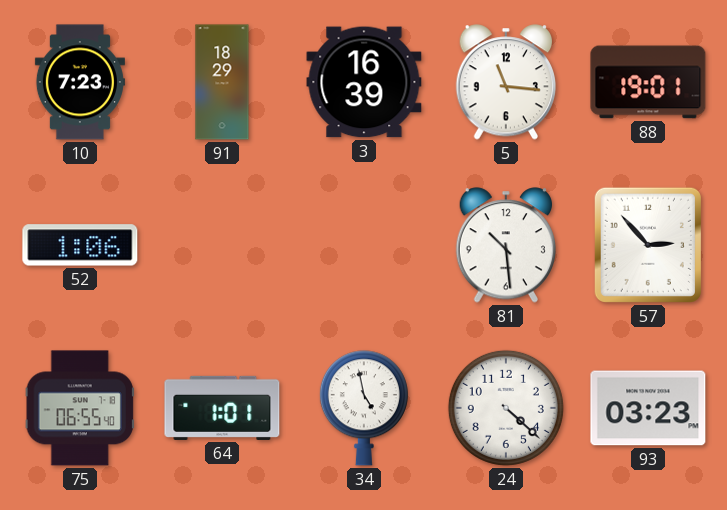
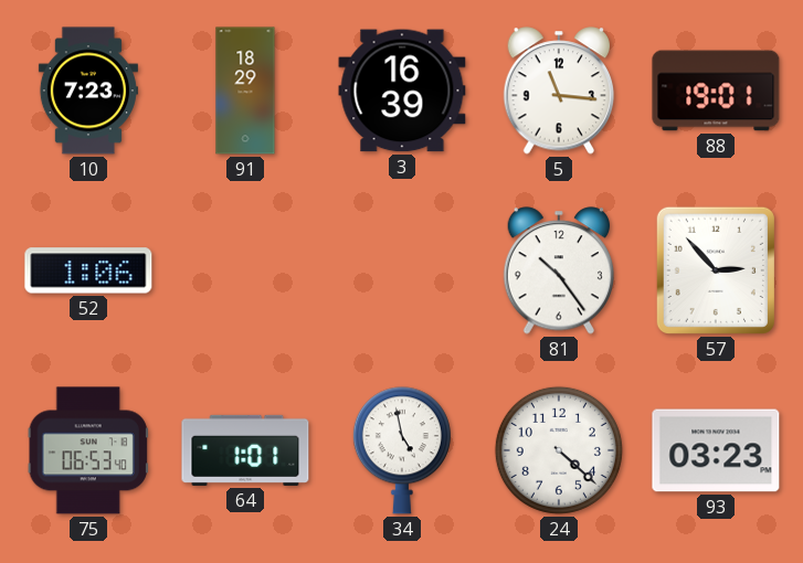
81: 10:29 -> 10:24
75: 06:55 -> 06:53
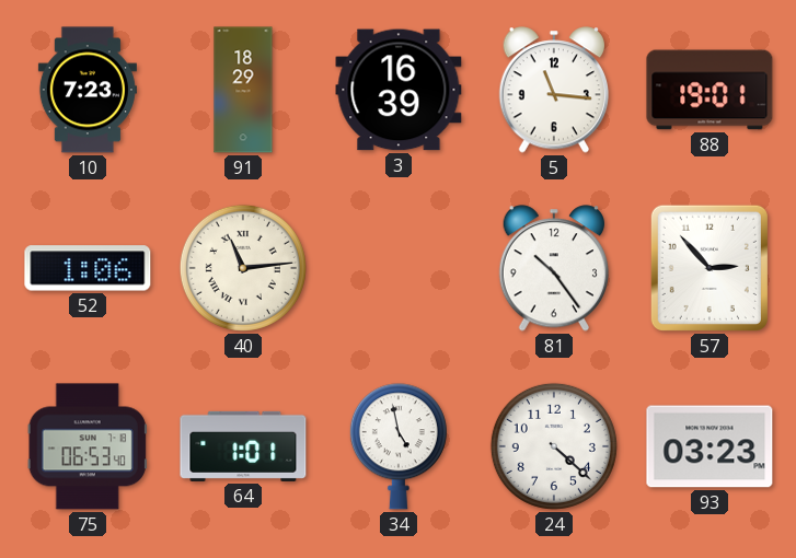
40: none -> 11:14
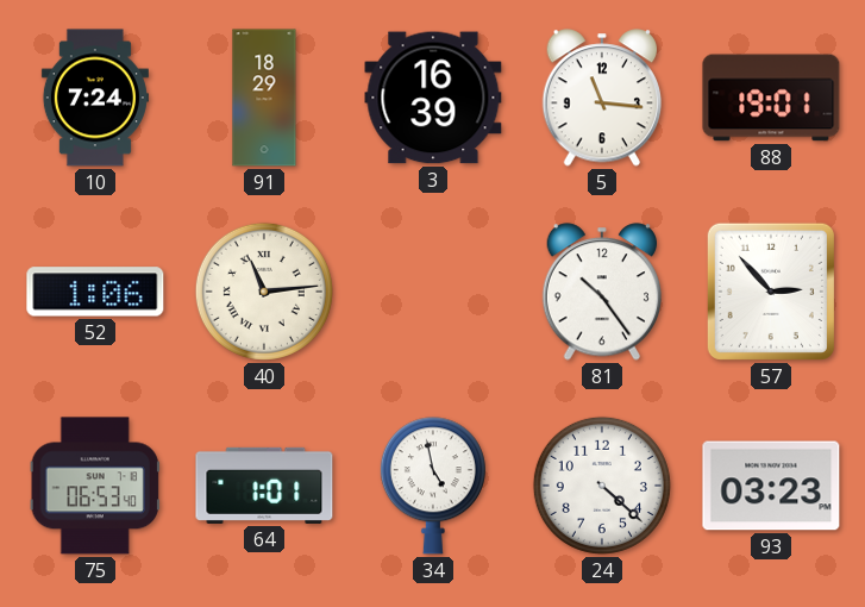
10: 7:23 -> 7:24
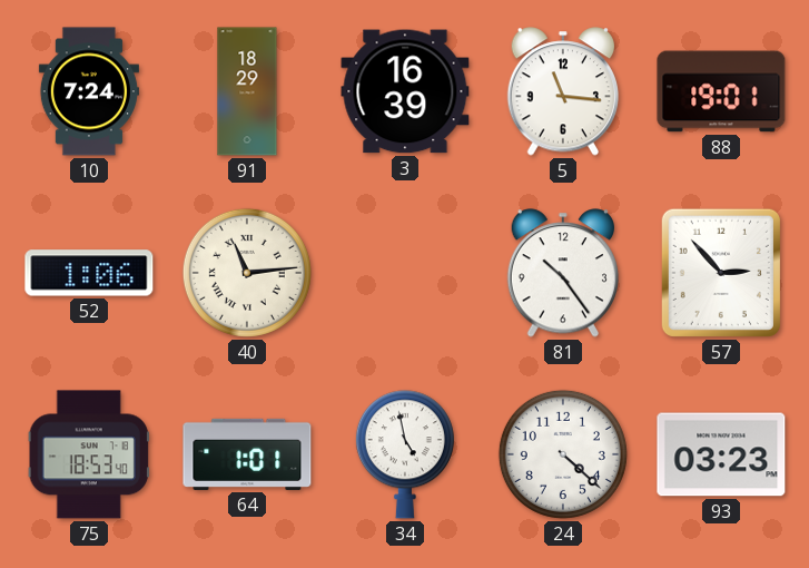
75: 06:53 -> 18:53
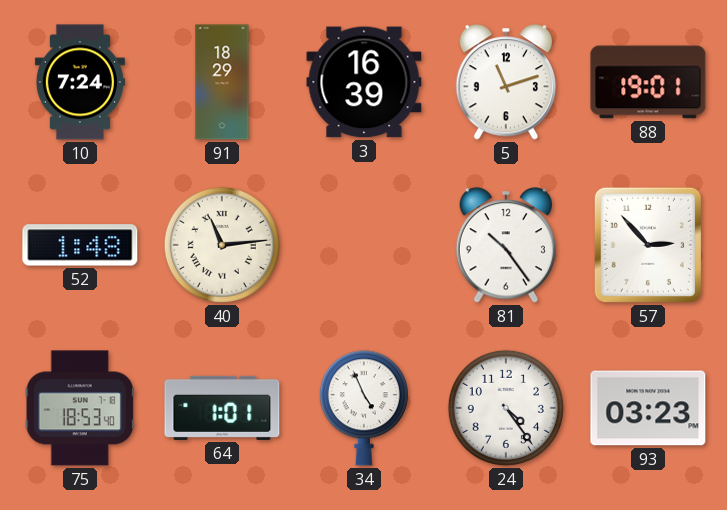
5: 11:16 -> 11:12
52: 1:06 -> 1:48
34: 4:58 -> 4:56
24: 4:22 -> 4:24
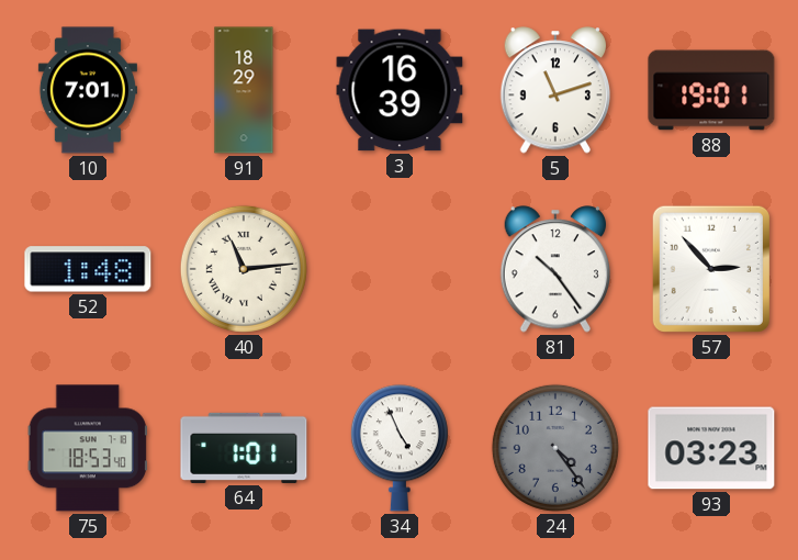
10: 7:24 -> 7:01
24 dial: white -> grey
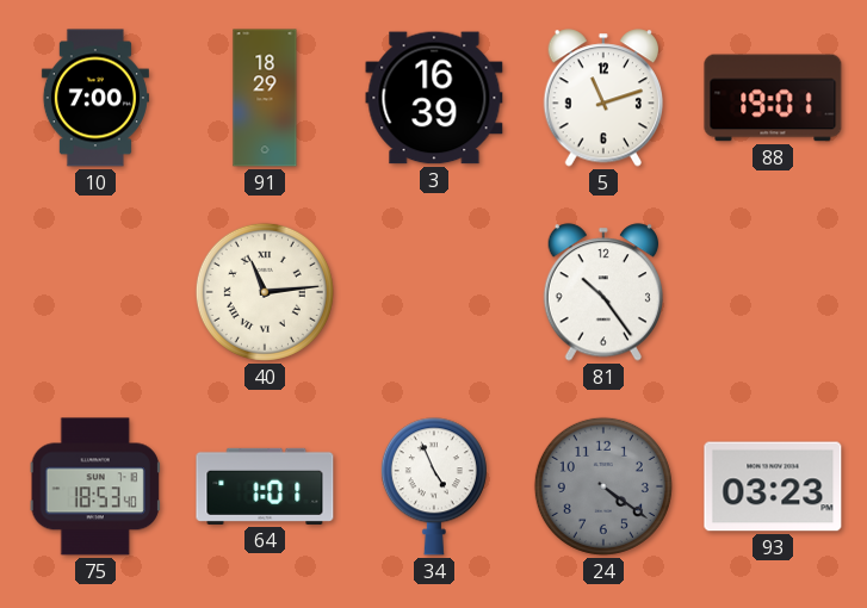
10: 7:01 -> 7:00
52: 1:48 -> none
57: 2:53 -> none
24: 4:24 -> 4:21
